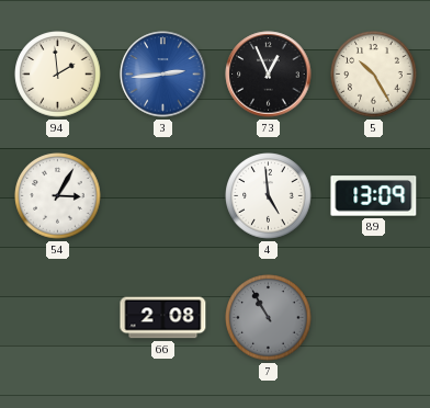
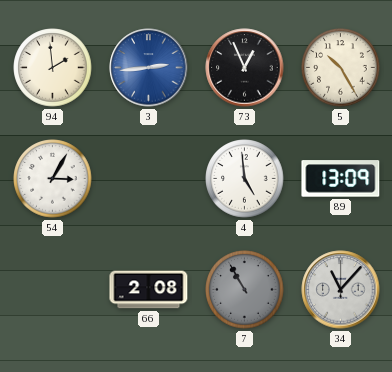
34: none -> 11:07
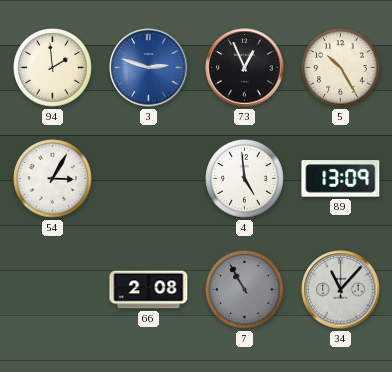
3: 2:44 -> 2:48
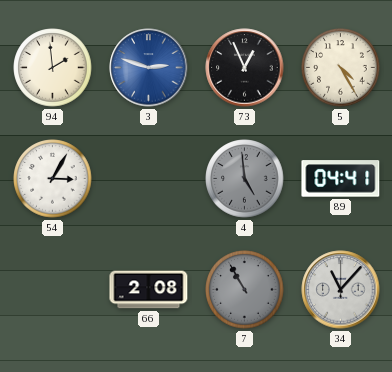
5: 10:25 -> 4:25
4 dial: white -> grey
89: 13:09 -> 04:41
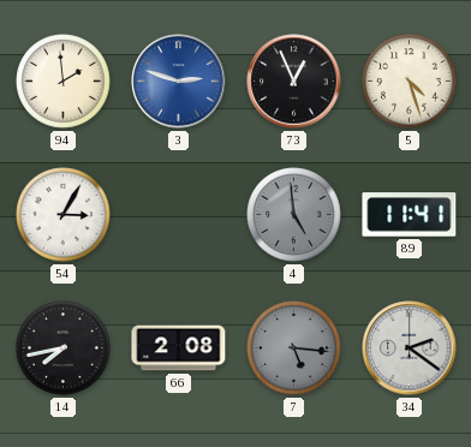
5: 4:25 -> 4:27
89: 04:41 -> 11:41
14: none -> 7:43
7: 10:55 -> 5:16
34: 11:07 -> 2:21
